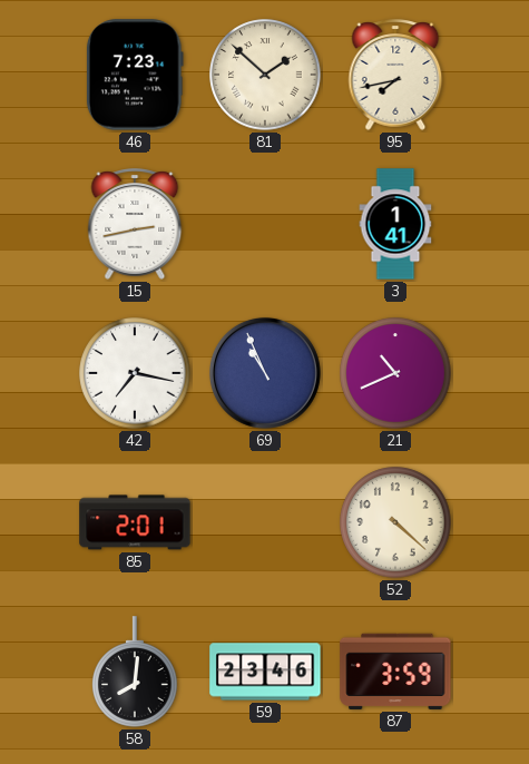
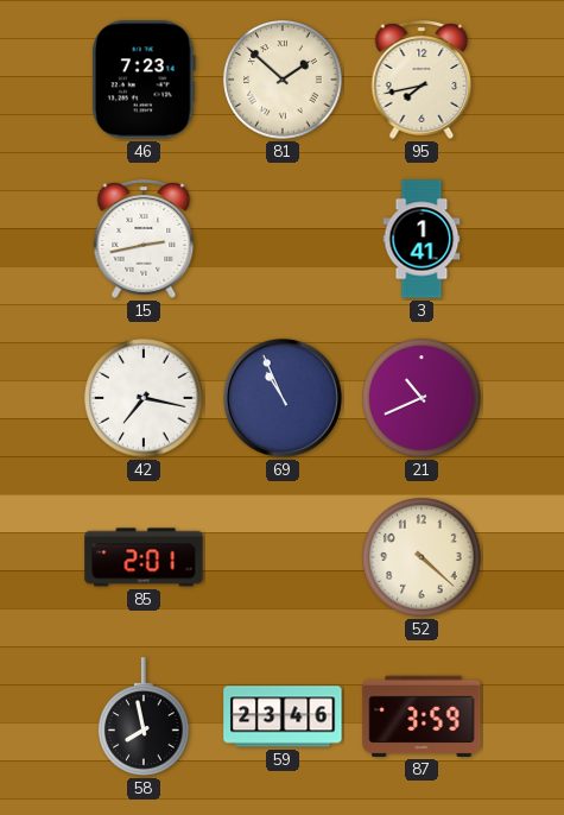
58: 8:01 -> 7:58
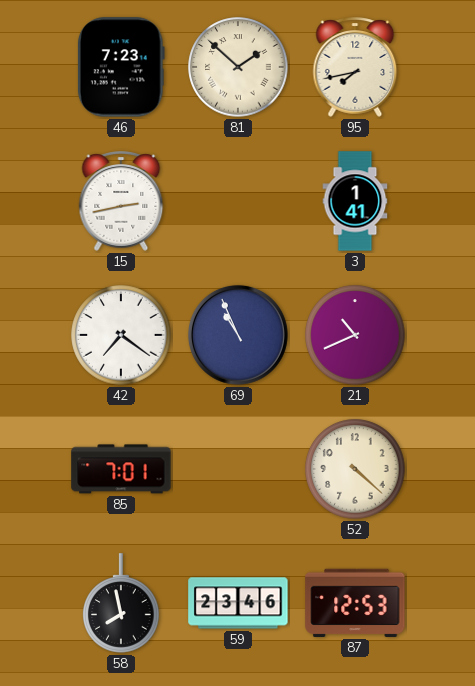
42: 7:17 -> 7:21
85: 2:01 -> 7:01
87: 3:59 -> 12:53
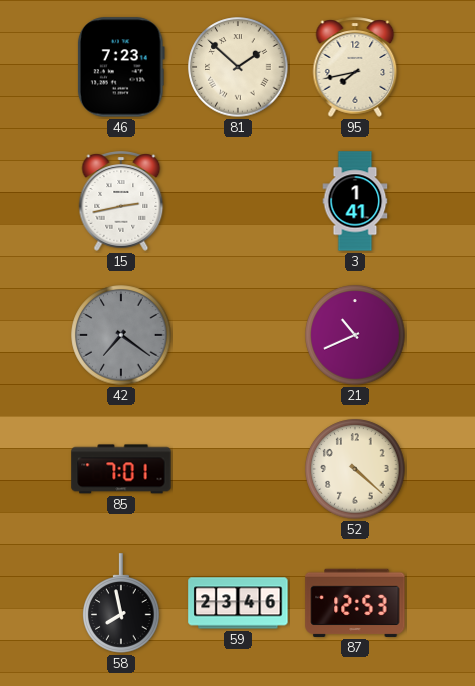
42 dial: white -> grey
69: 10:56 -> none
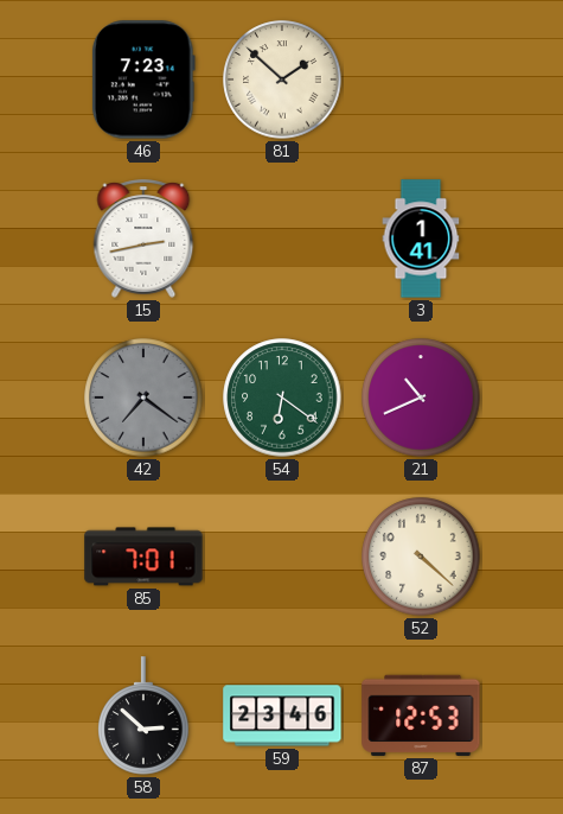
95: 7:43 -> none
54: none -> 6:21
58: 7:58 -> 2:52
